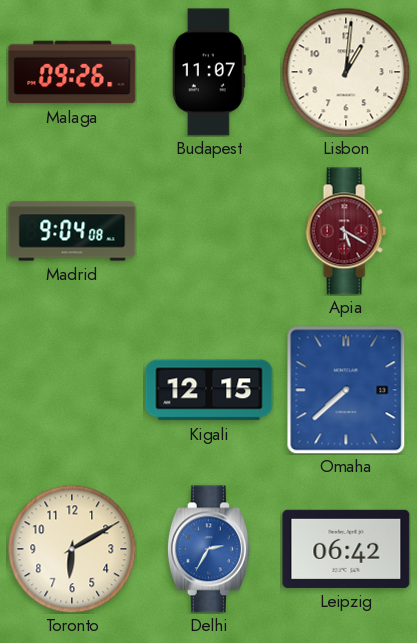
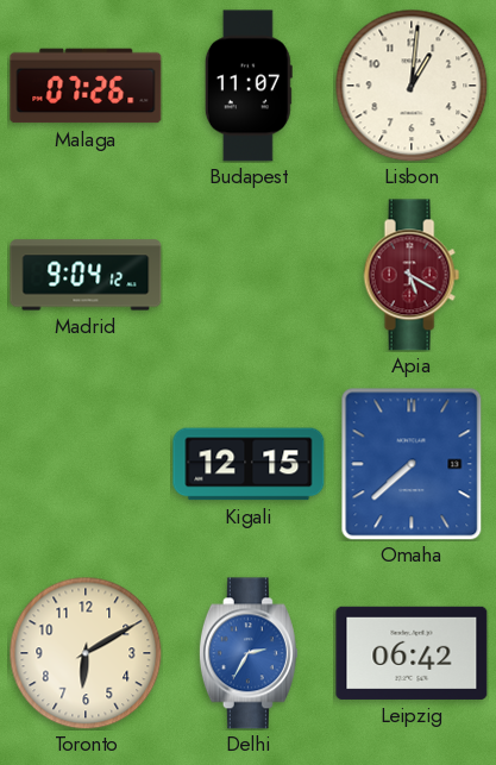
Malaga: 09:26 -> 07:26
Madrid: 9:04:08 -> 9:04:12
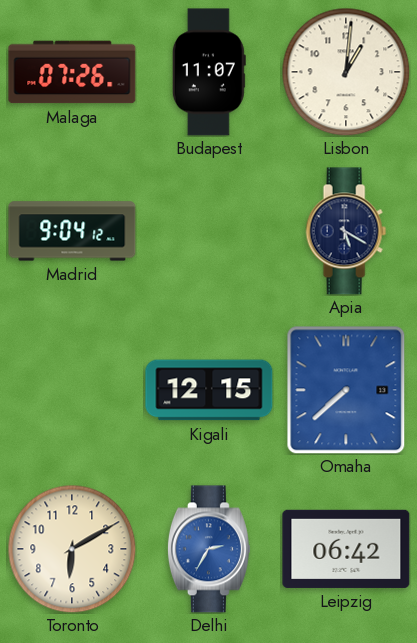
Apia dial: burgundy -> navy
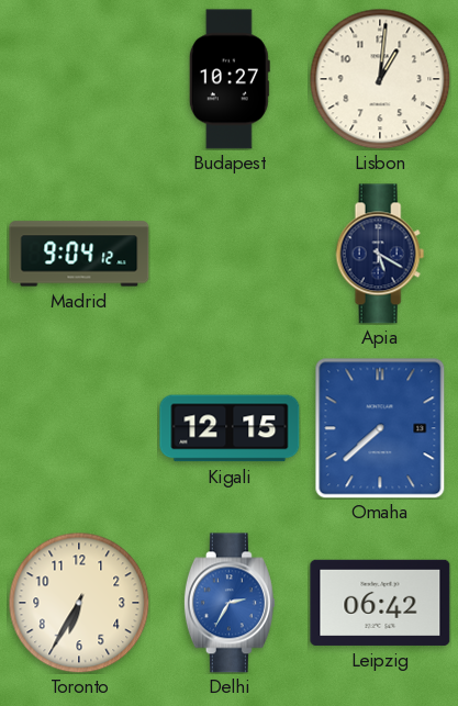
Malaga: 07:26 -> none
Budapest: 11:07 -> 10:27
Toronto: 6:10 -> 6:35
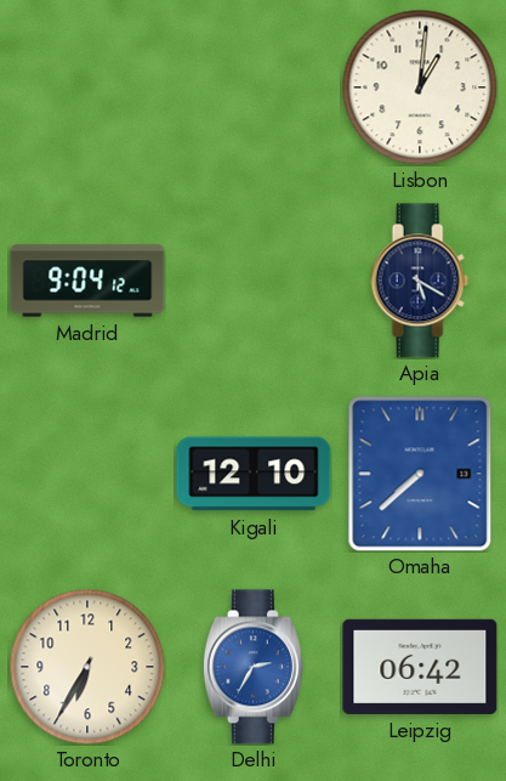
Budapest: 10:27 -> none
Kigali: 12:15 -> 12:10
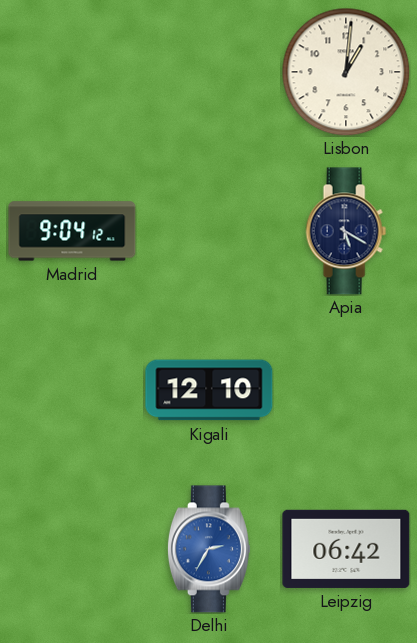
Omaha: 7:38 -> none
Toronto: 6:35 -> none
